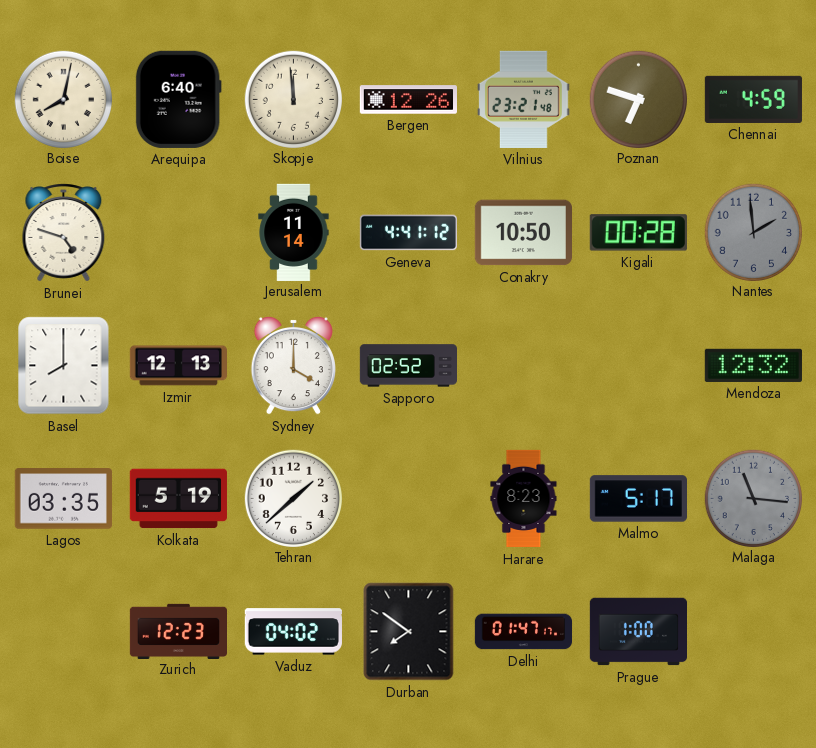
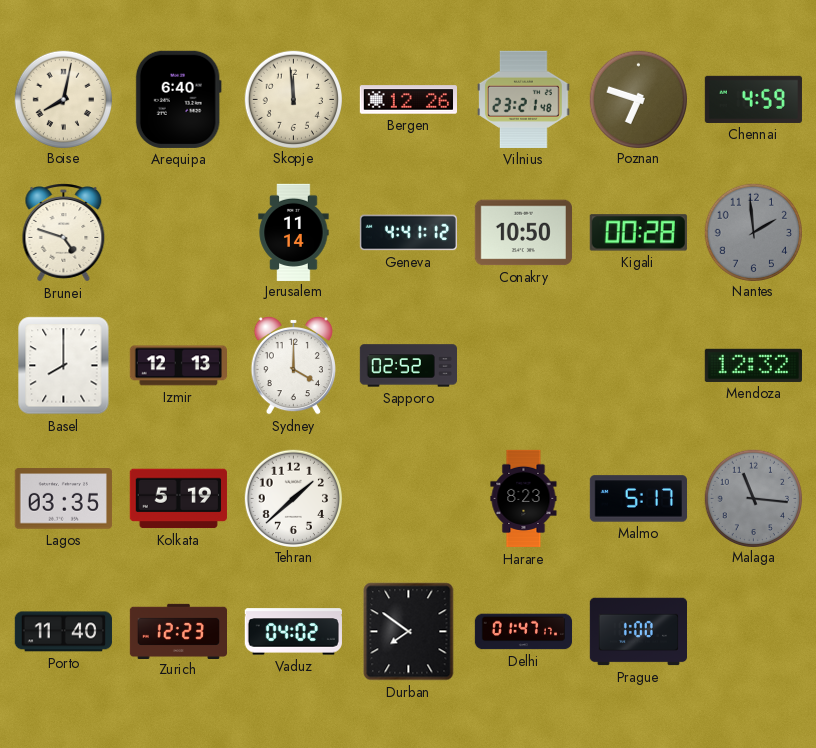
Porto: none -> 11:40
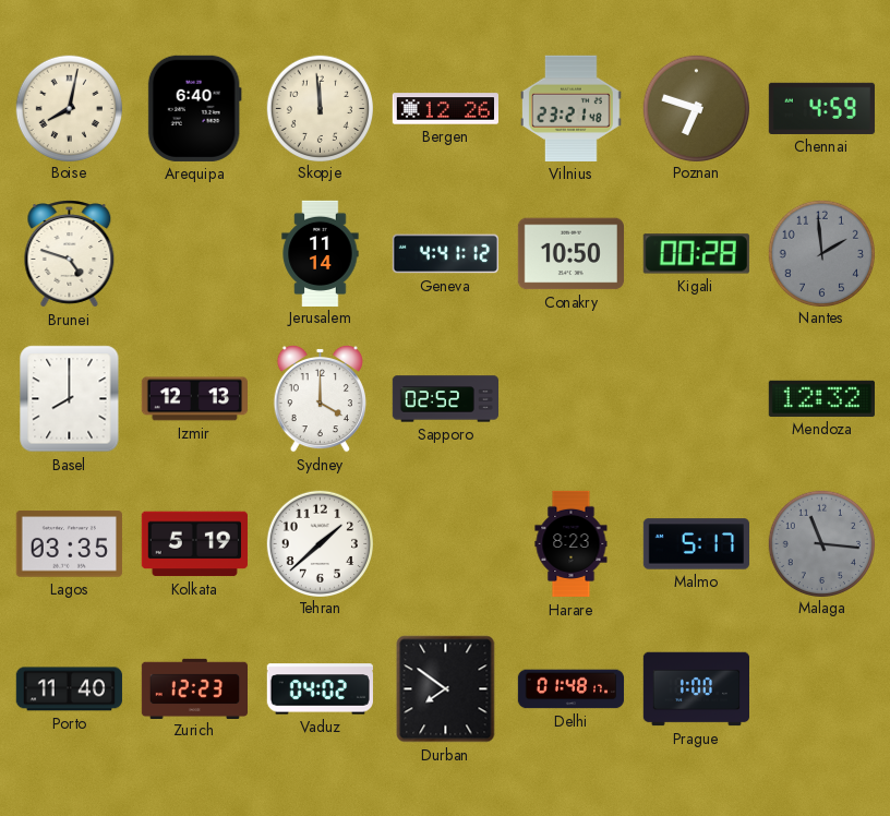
Delhi: 01:47 -> 01:48
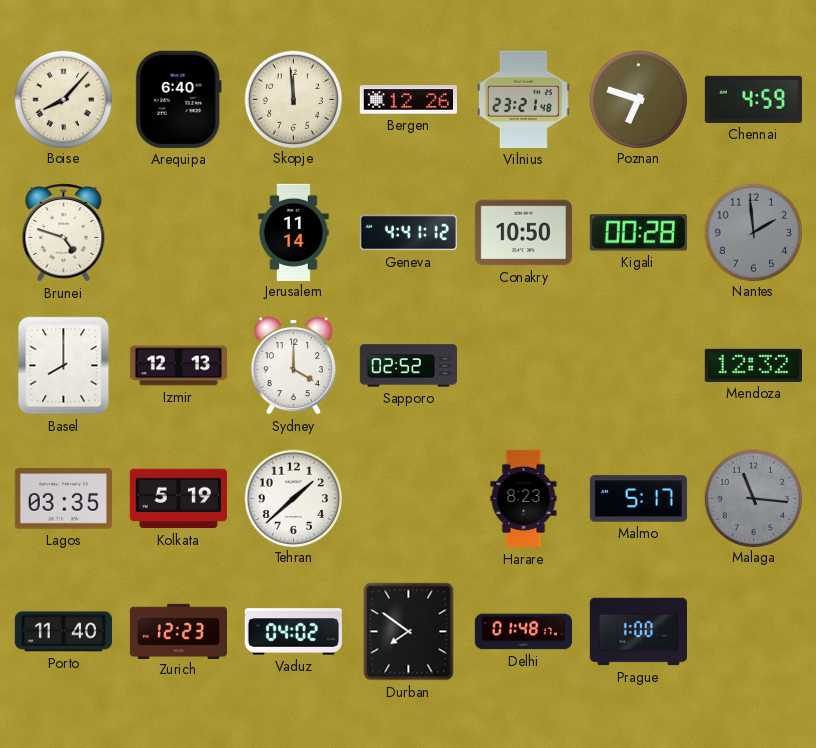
Boise: 8:02 -> 8:07
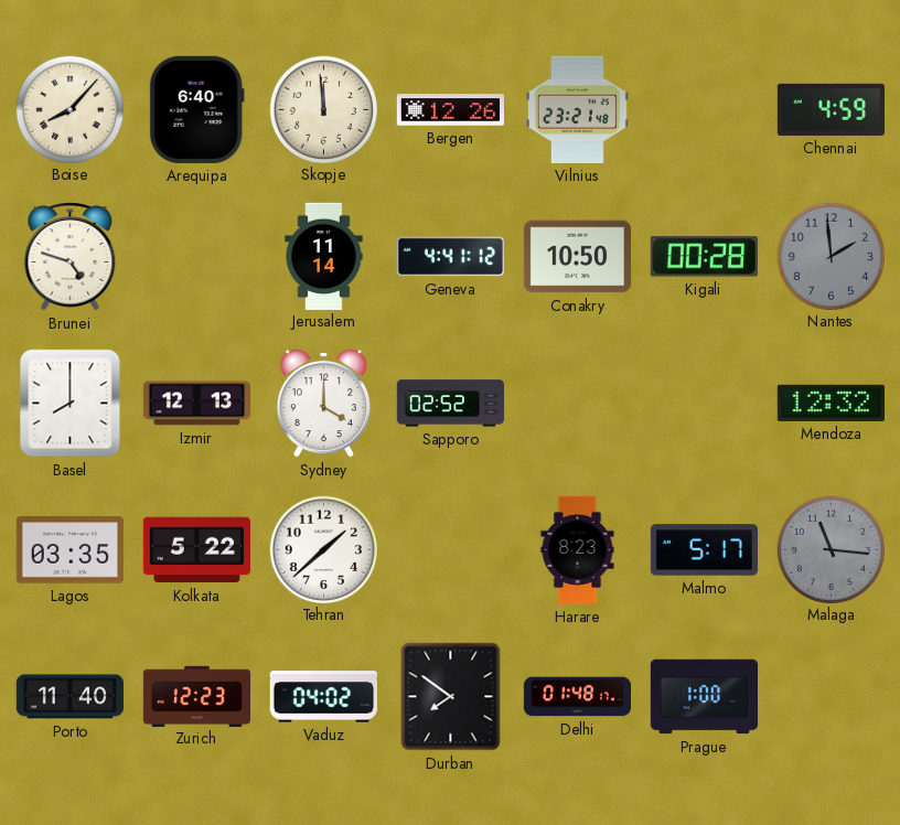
Poznan: 6:48 -> none
Kolkata: 5:19 -> 5:22
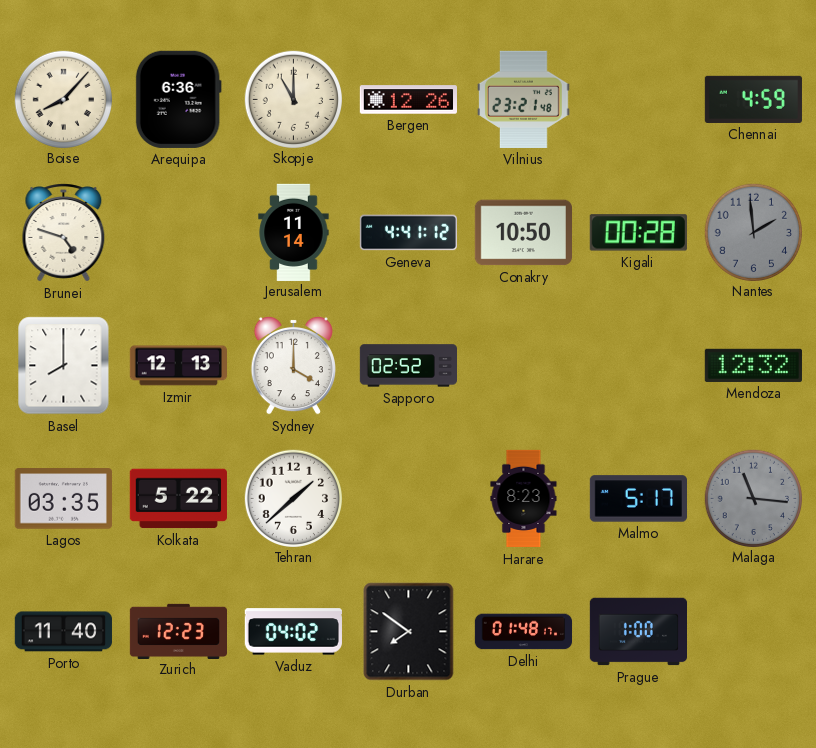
Arequipa: 6:40 -> 6:36
Skopje: 11:59 -> 11:00
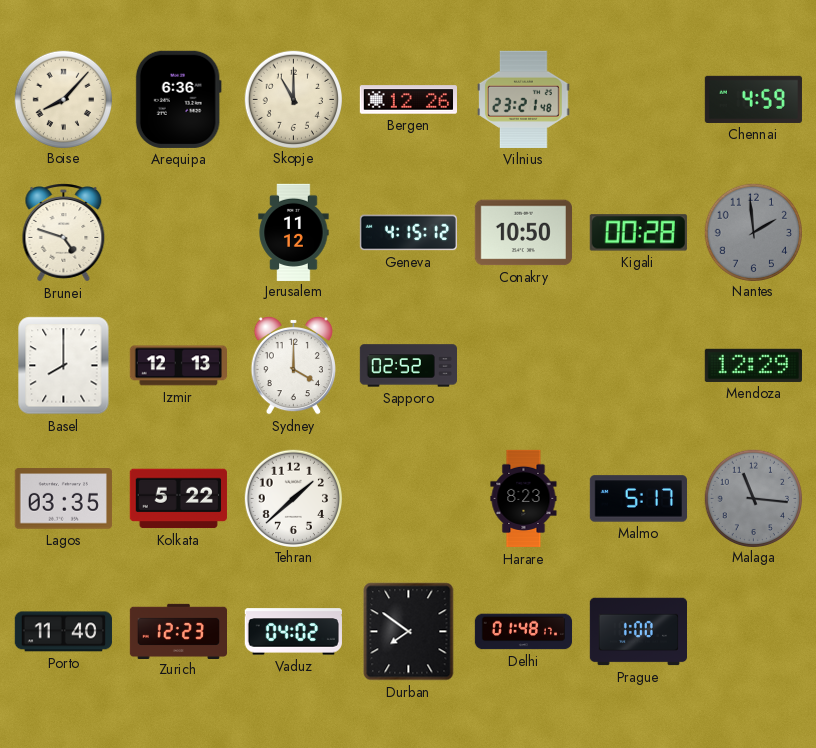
Jerusalem: 11:14 -> 11:12
Geneva: 4:41 -> 4:15
Mendoza: 12:32 -> 12:29
